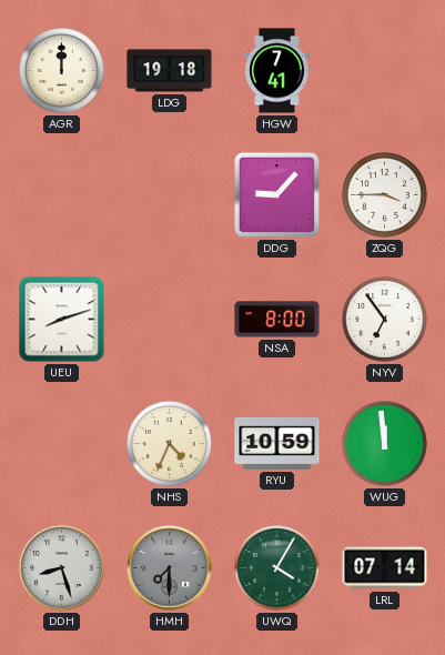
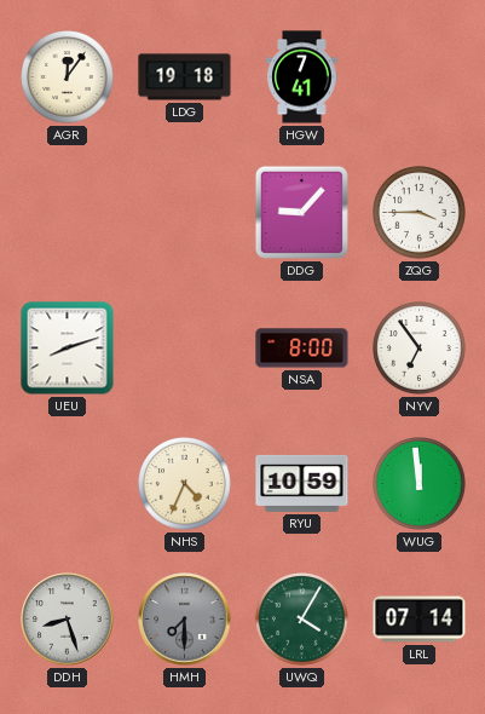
AGR: 12:00 -> 12:06
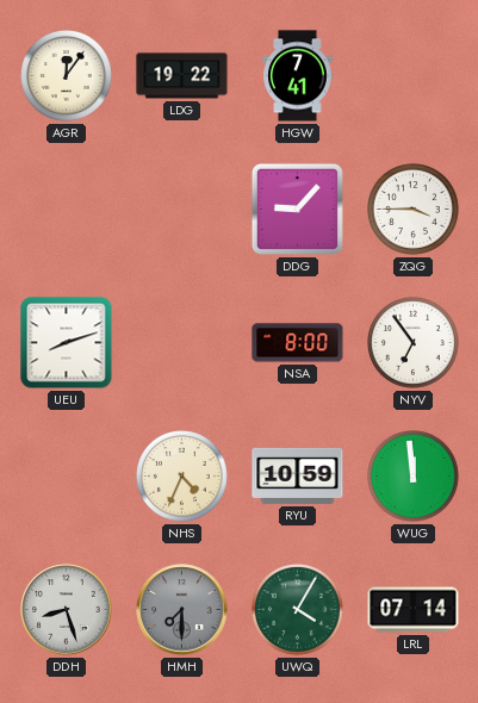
LDG: 19:18 -> 19:22
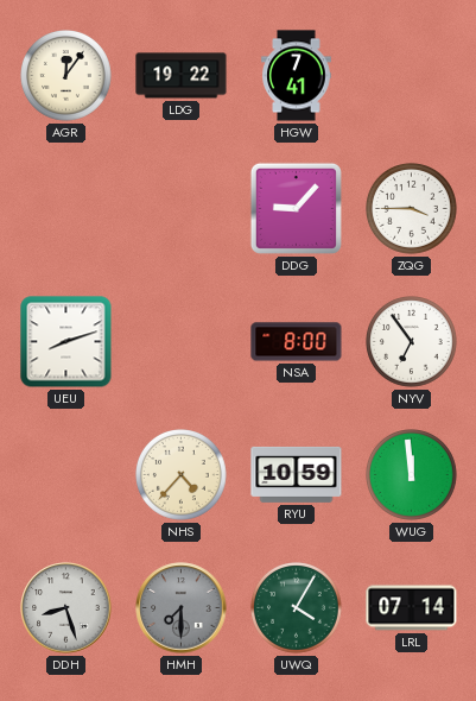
NHS: 4:34 -> 4:37
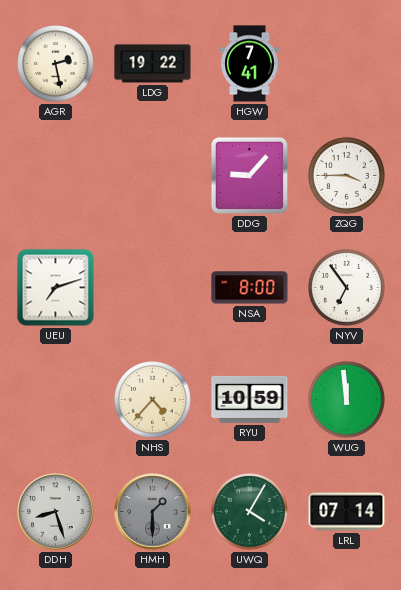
AGR: 12:06 -> 2:28
UEU: 8:12 -> 7:12
HMH: 7:30 -> 1:30
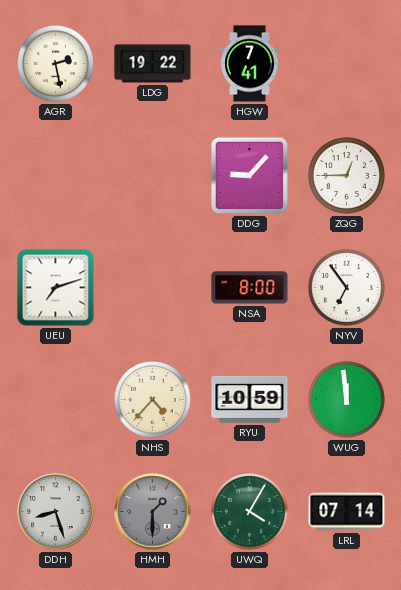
ZQG: 3:45 -> 12:45
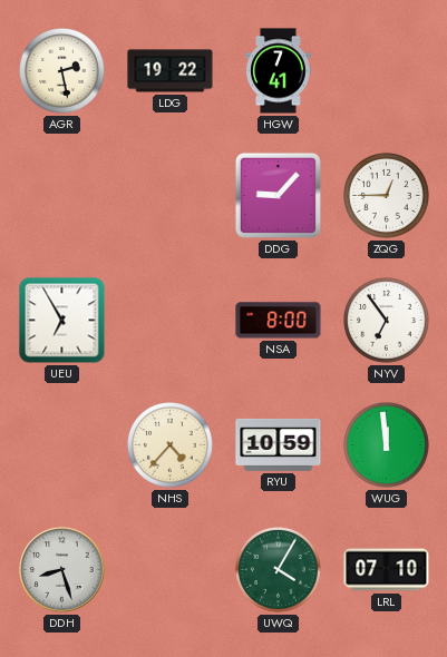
UEU: 7:12 -> 6:55
HMH: 1:30 -> none
LRL: 07:14 -> 07:10
